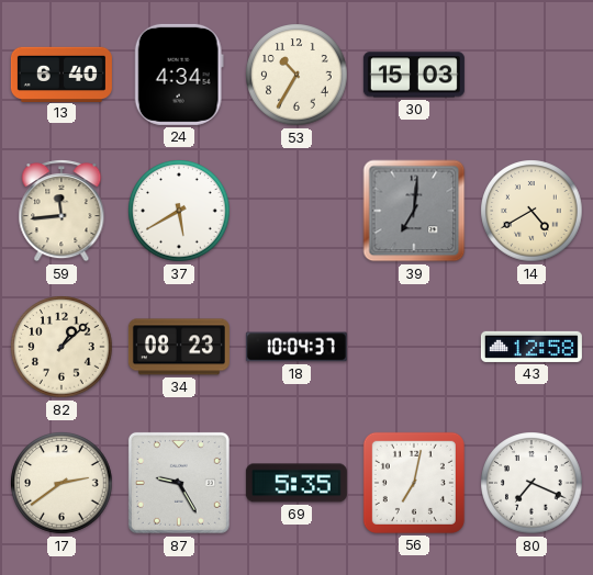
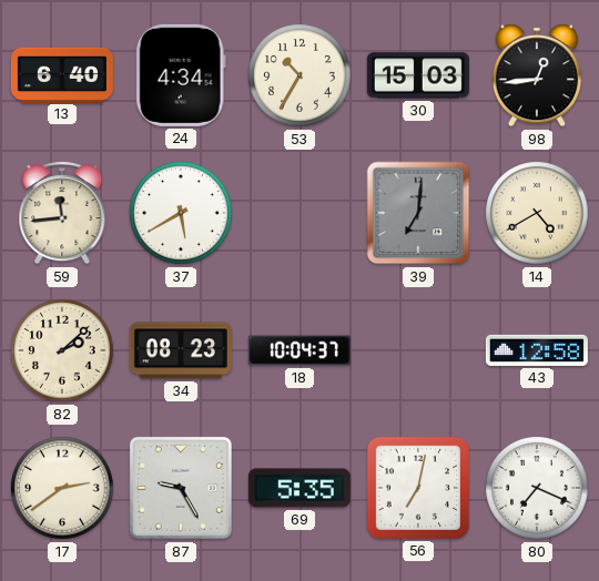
98: none -> 12:44
82: 1:08 -> 2:08
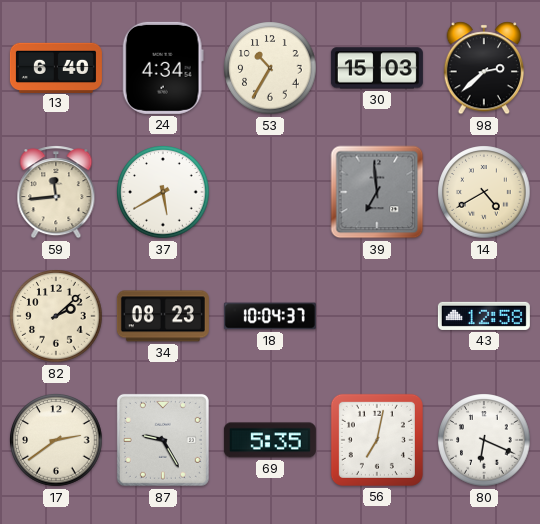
98: 12:44 -> 2:38
39: 7:01 -> 6:59
80: 7:19 -> 6:19
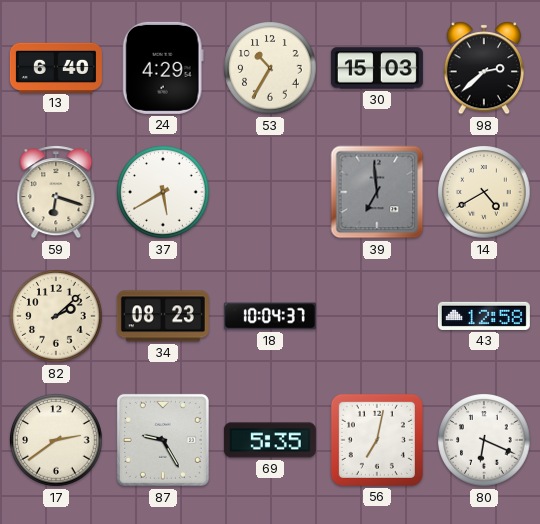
24: 4:34 -> 4:29
59: 11:44 -> 6:18
